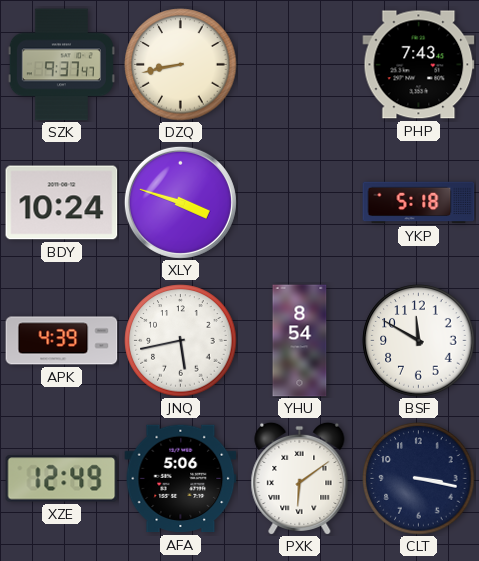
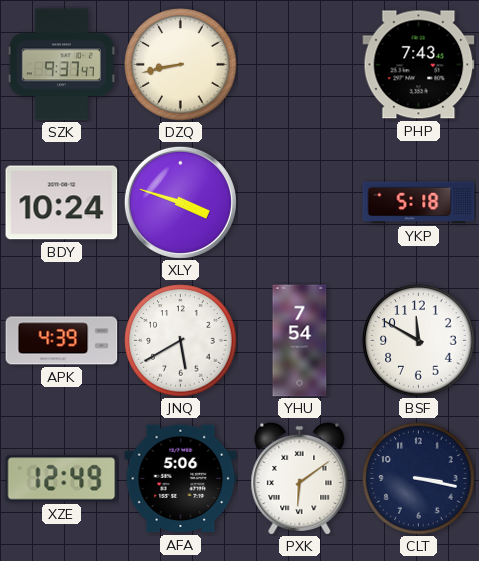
JNQ: 5:43 -> 5:40
YHU: 8:54 -> 7:54
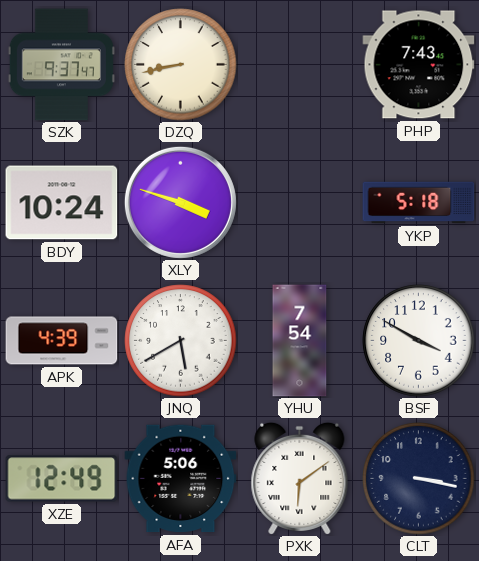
BSF: 11:50 -> 3:50
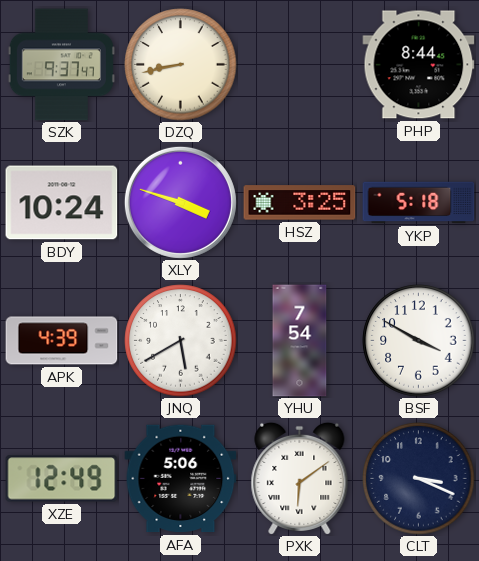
PHP: 7:43 -> 8:44
HSZ: none -> 3:25
CLT: 3:17 -> 3:19
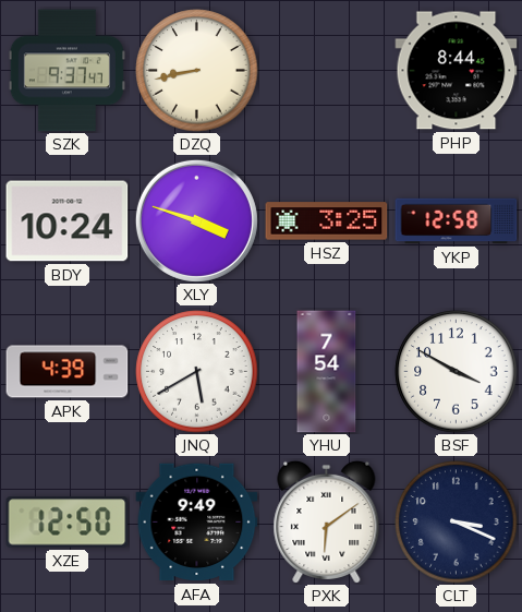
YKP: 5:18 -> 12:58
XZE: 12:49 -> 12:50
AFA: 5:06 -> 9:49
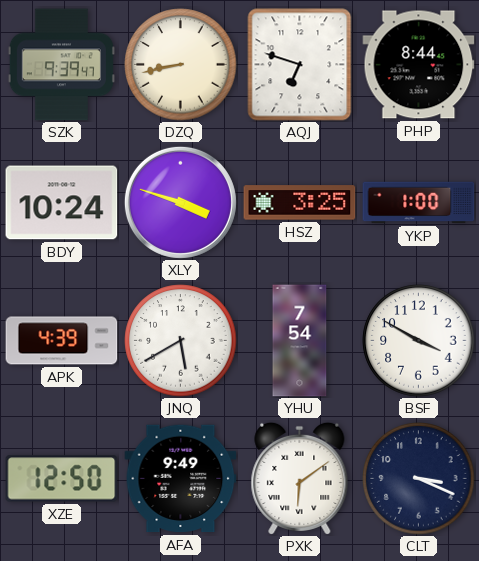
SZK: 9:37 -> 9:39
AQJ: none -> 6:48
YKP: 12:58 -> 1:00
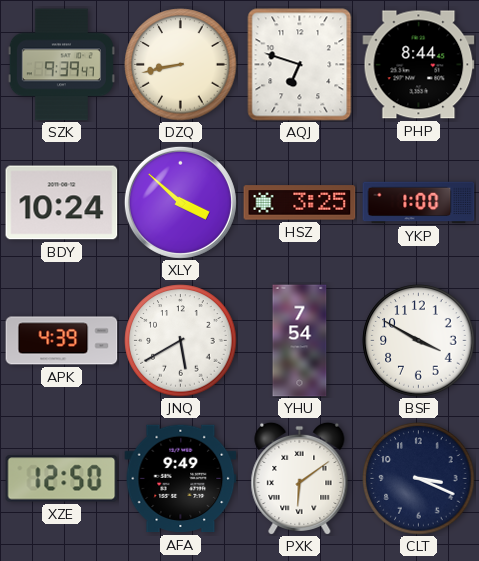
XLY: 3:48 -> 3:52
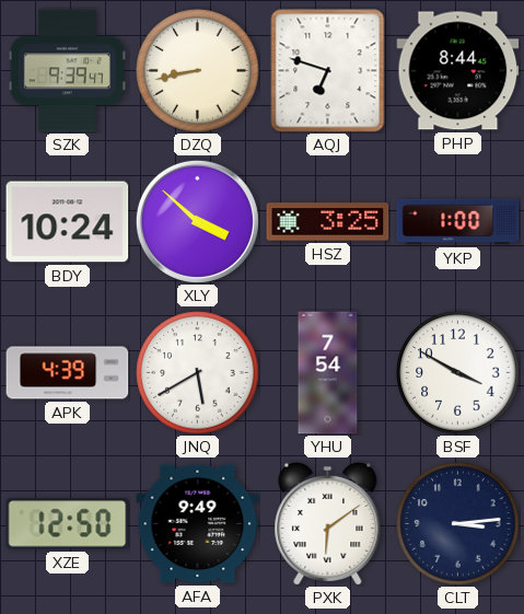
CLT: 3:19 -> 3:14
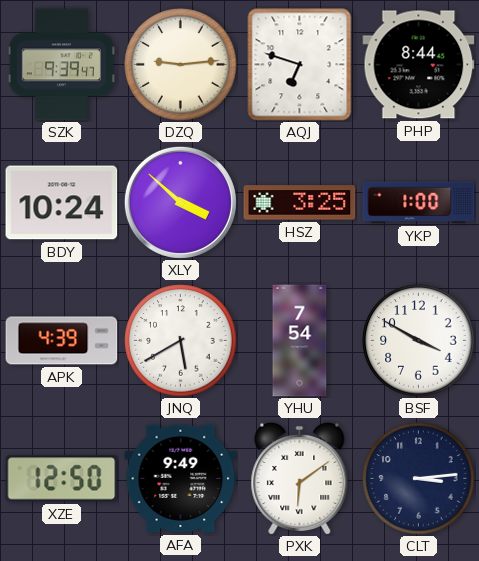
DZQ: 8:43 -> 9:14
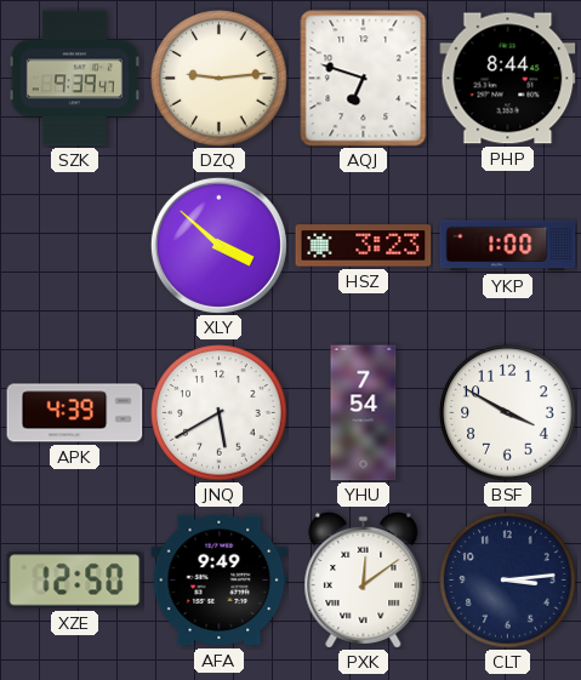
BDY: 10:24 -> none
HSZ: 3:25 -> 3:23
PXK: 6:09 -> 12:09
